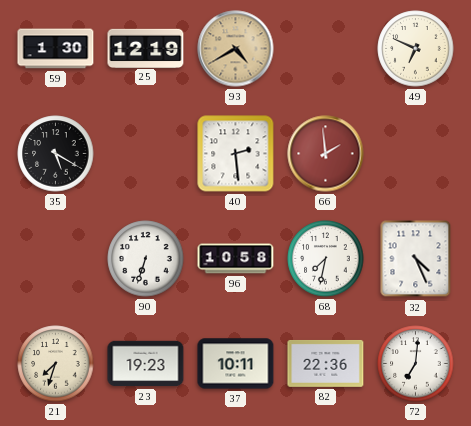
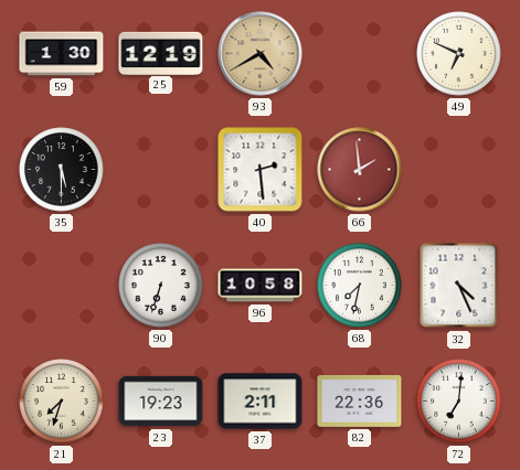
35: 5:20 -> 5:30
37: 10:11 -> 2:11
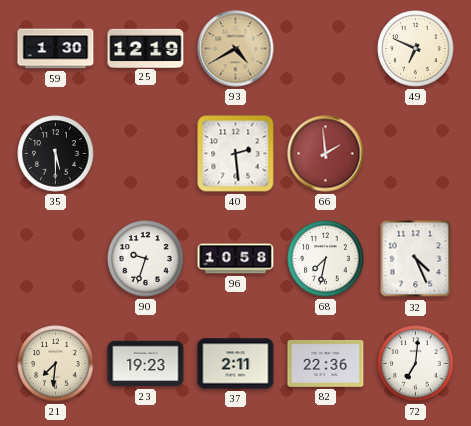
90: 6:33 -> 9:33
21: 7:33 -> 7:31
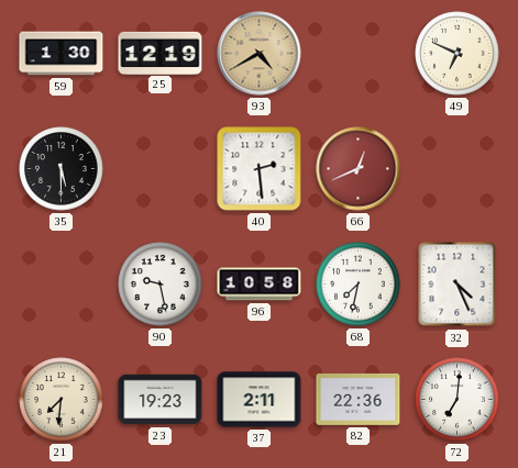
66: 1:59 -> 12:41
90: 9:33 -> 9:28
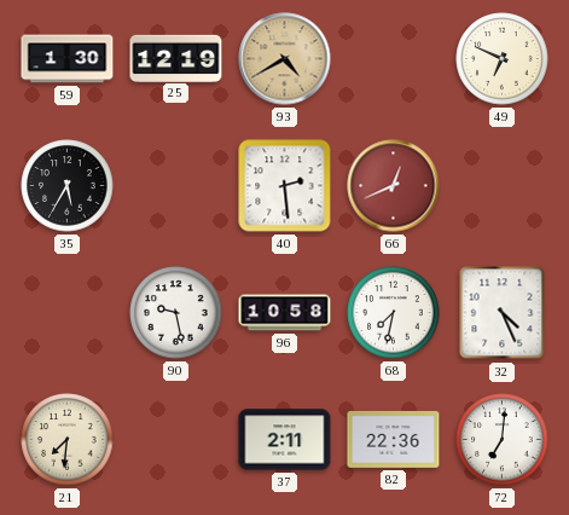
35: 5:30 -> 5:35
23: 19:23 -> none
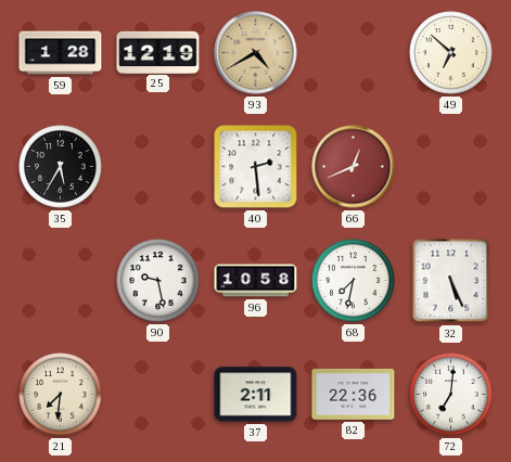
59: 1:30 -> 1:28
49: 6:49 -> 6:52
32: 4:26 -> 5:26
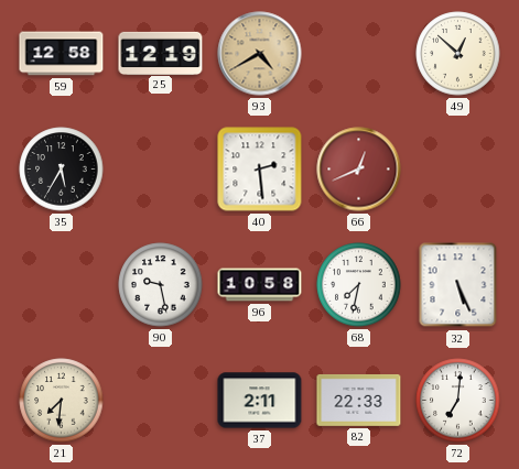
59: 1:28 -> 12:58
49: 6:52 -> 12:52
82: 22:36 -> 22:33
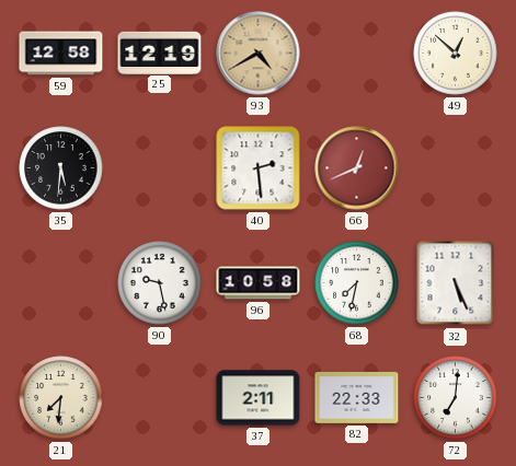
35: 5:35 -> 5:31
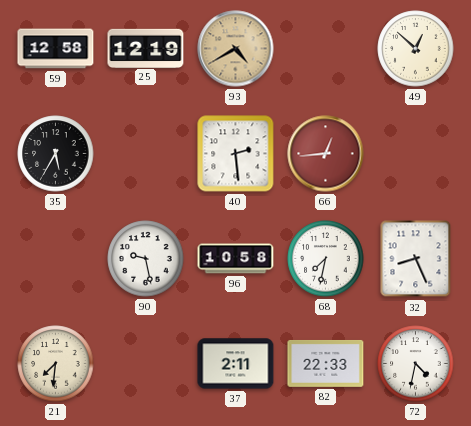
35: 5:31 -> 5:35
66: 12:41 -> 12:44
32: 5:26 -> 8:26
72: 7:01 -> 4:32
